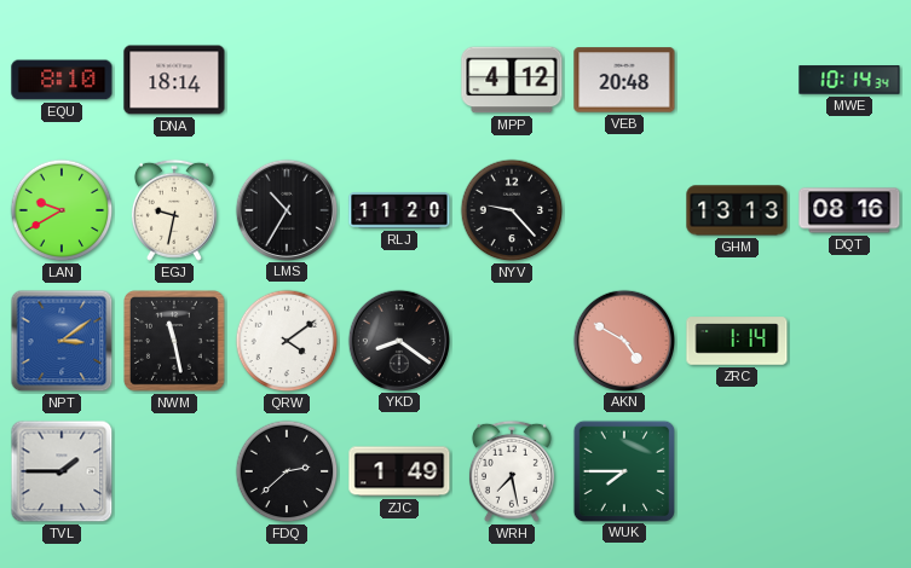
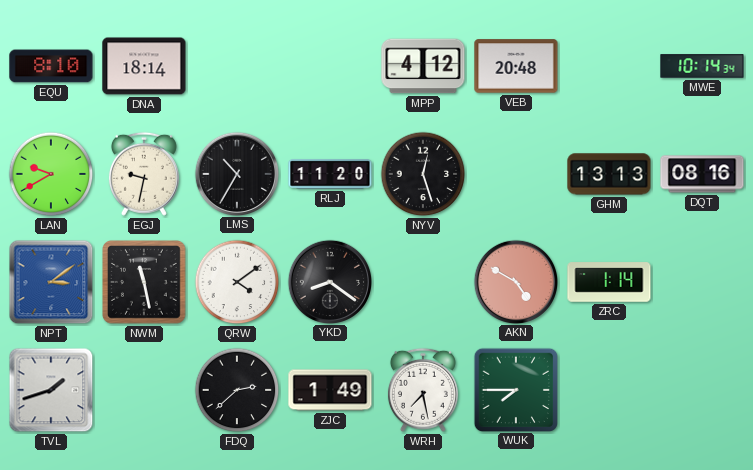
NYV: 9:23 -> 12:27
TVL: 1:45 -> 1:42
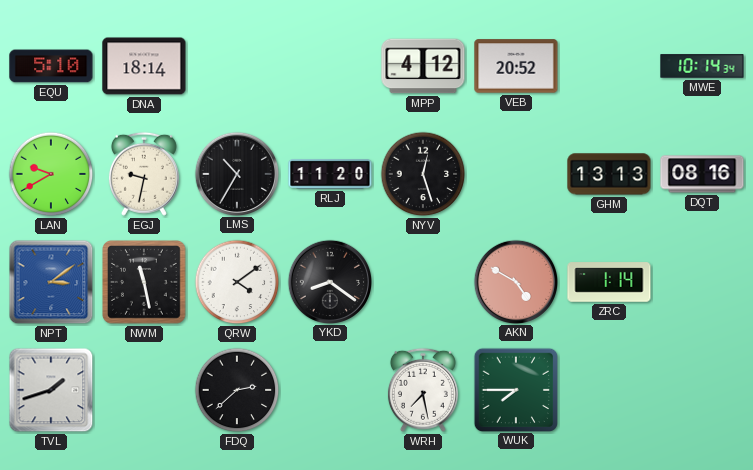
EQU: 8:10 -> 5:10
VEB: 20:48 -> 20:52
ZJC: 1:49 -> none
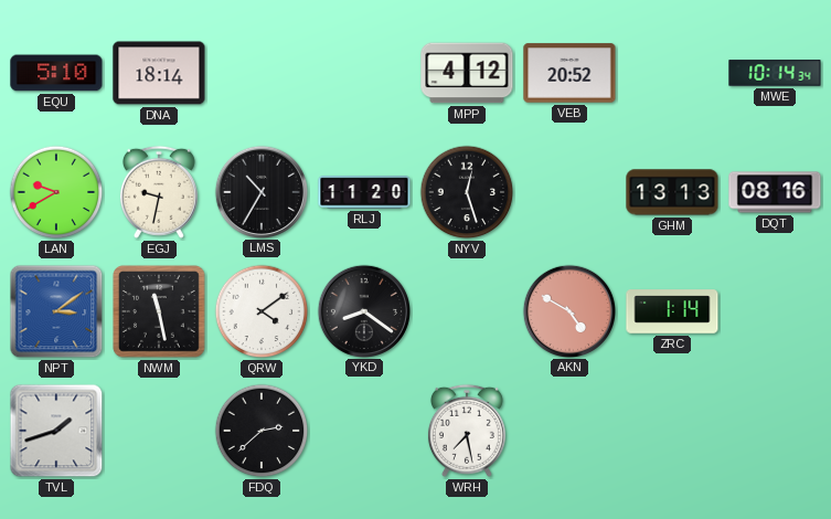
WUK: 7:45 -> none
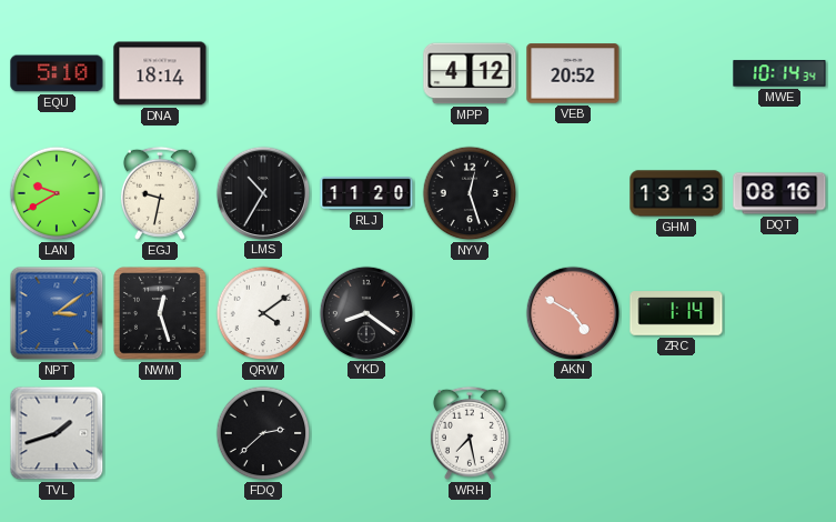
NWM: 11:28 -> 12:27
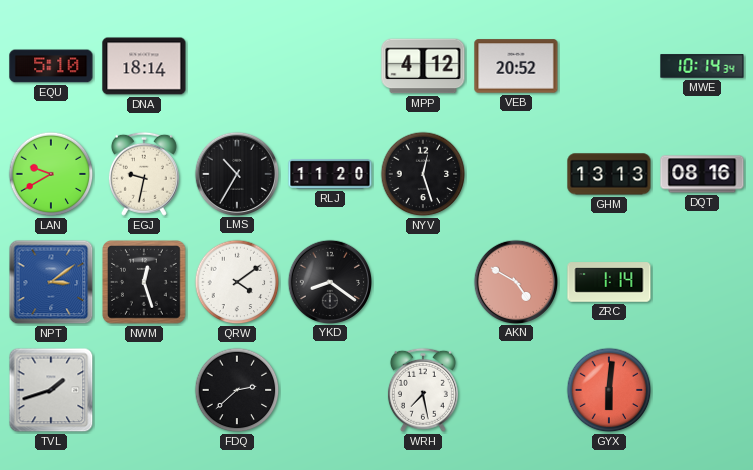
GYX: none -> 6:01
